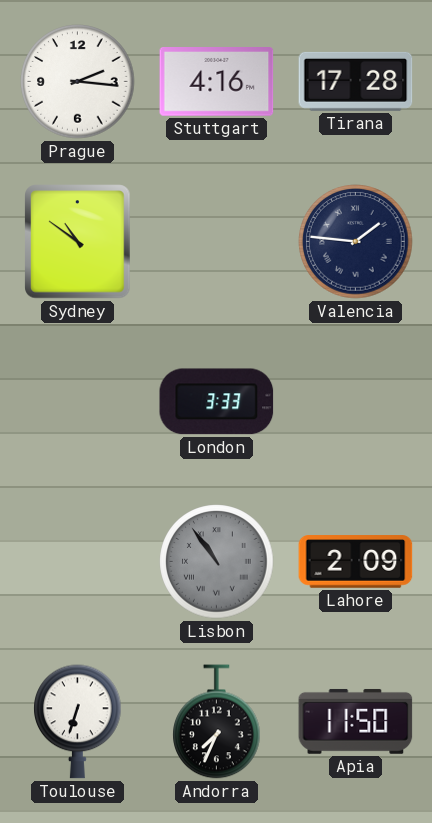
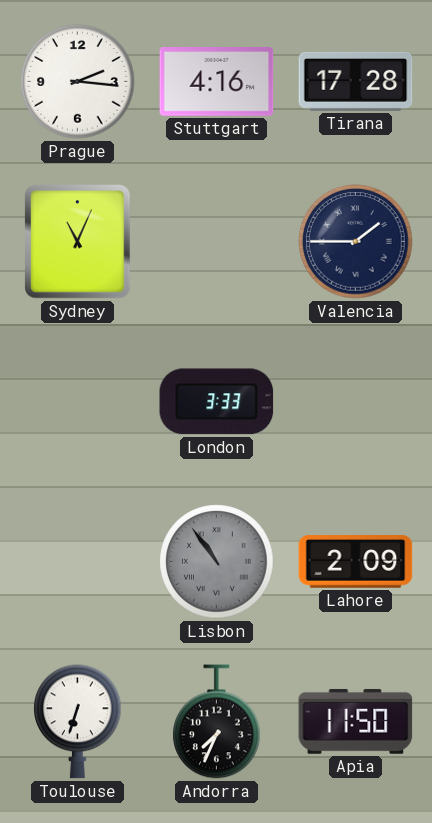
Sydney: 10:51 -> 11:04
Valencia: 1:46 -> 1:45
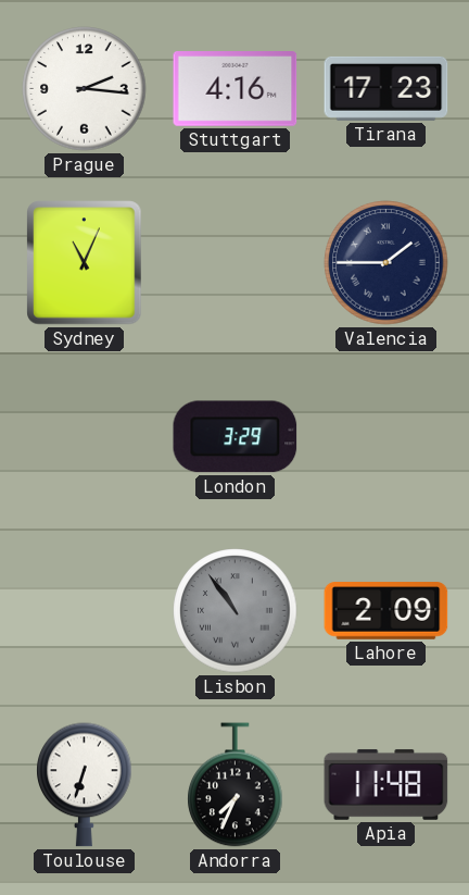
Tirana: 17:28 -> 17:23
London: 3:33 -> 3:29
Apia: 11:50 -> 11:48
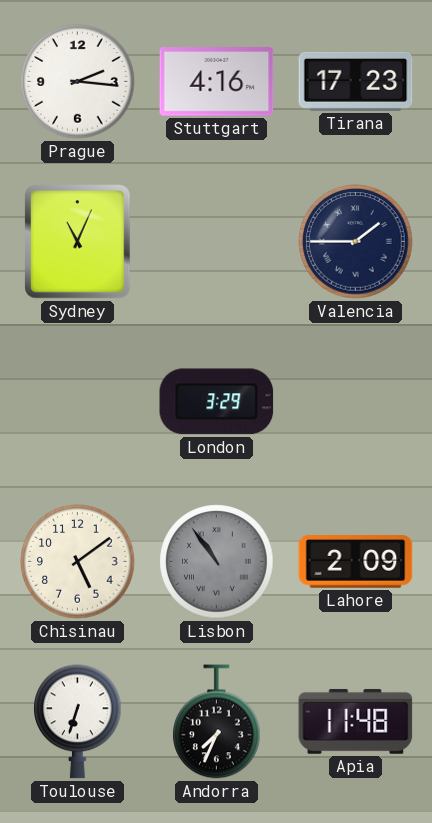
Chisinau: none -> 5:09
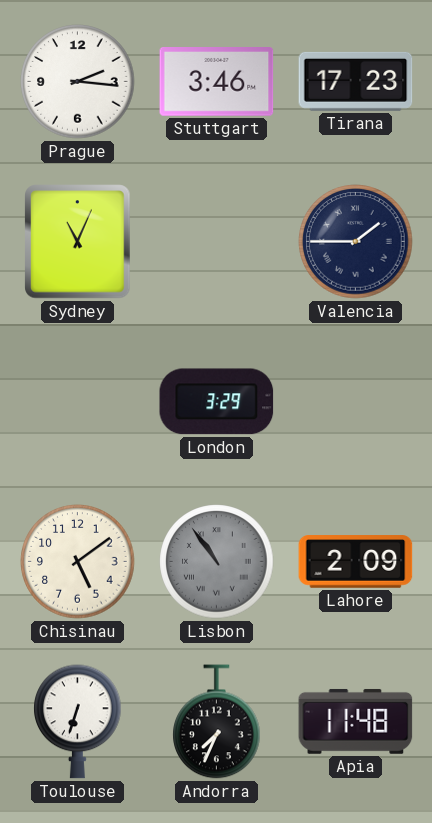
Stuttgart: 4:16 -> 3:46
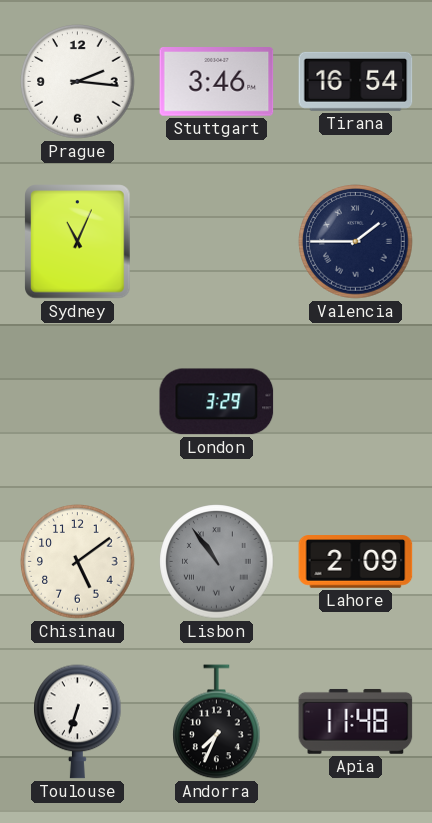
Tirana: 17:23 -> 16:54
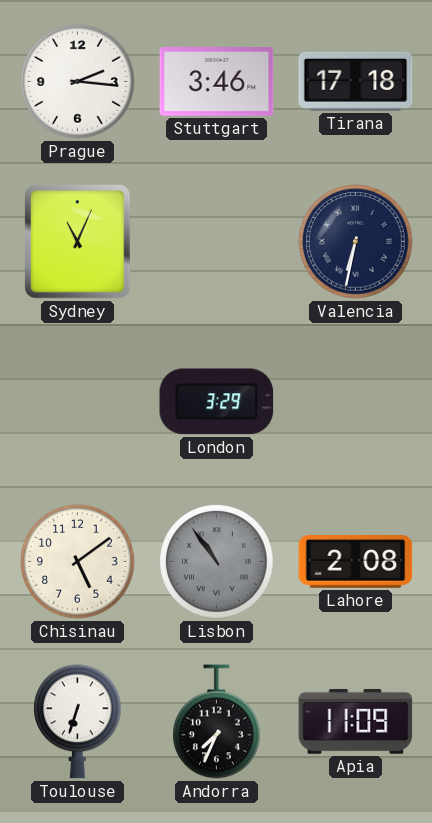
Tirana: 16:54 -> 17:18
Valencia: 1:45 -> 6:32
Lahore: 2:09 -> 2:08
Apia: 11:48 -> 11:09
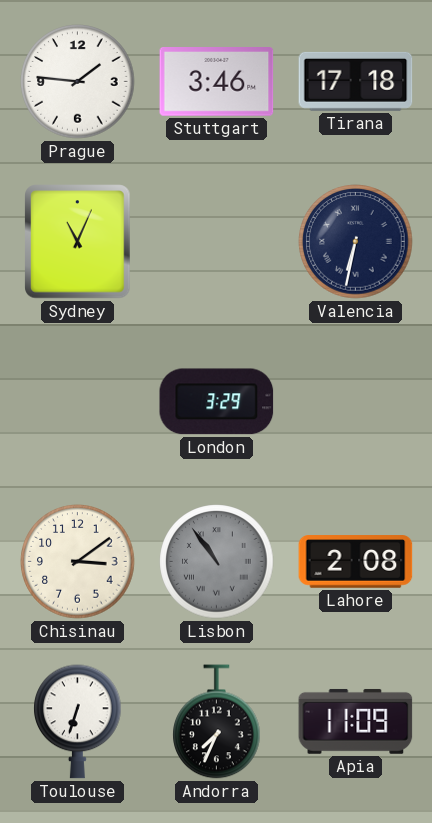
Prague: 2:16 -> 1:46
Chisinau: 5:09 -> 3:09
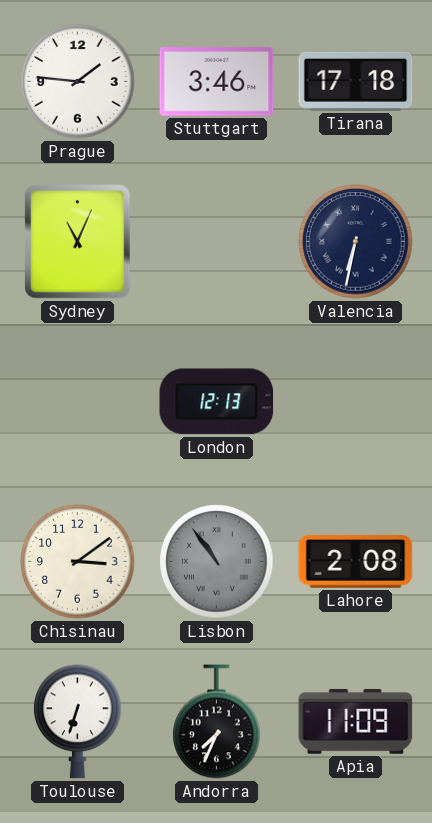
London: 3:29 -> 12:13
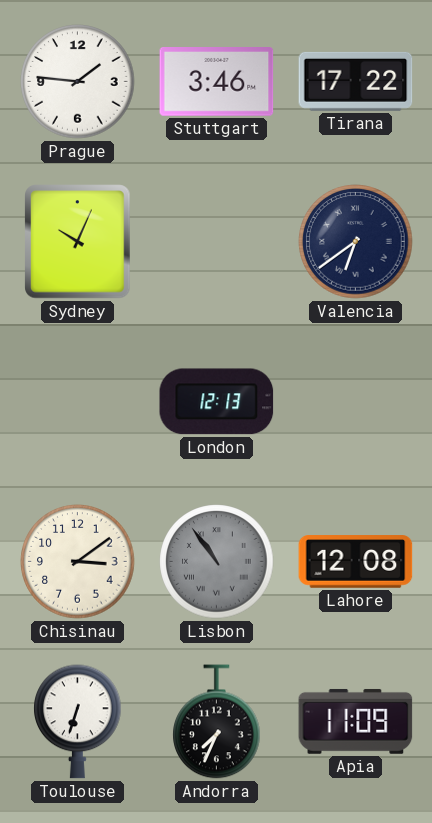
Tirana: 17:18 -> 17:22
Sydney: 11:04 -> 10:04
Valencia: 6:32 -> 6:39
Lahore: 2:08 -> 12:08
